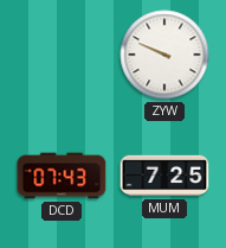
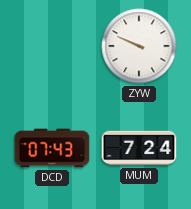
MUM: 7:25 -> 7:24
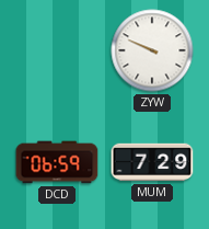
DCD: 07:43 -> 06:59
MUM: 7:24 -> 7:29
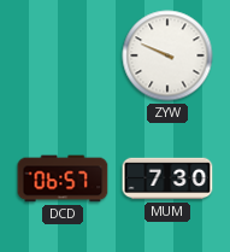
DCD: 06:59 -> 06:57
MUM: 7:29 -> 7:30
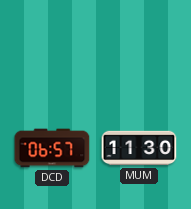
ZYW: 9:49 -> none
MUM: 7:30 -> 11:30
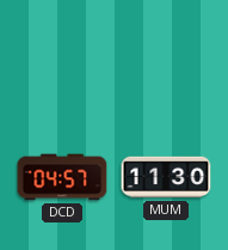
DCD: 06:57 -> 04:57
